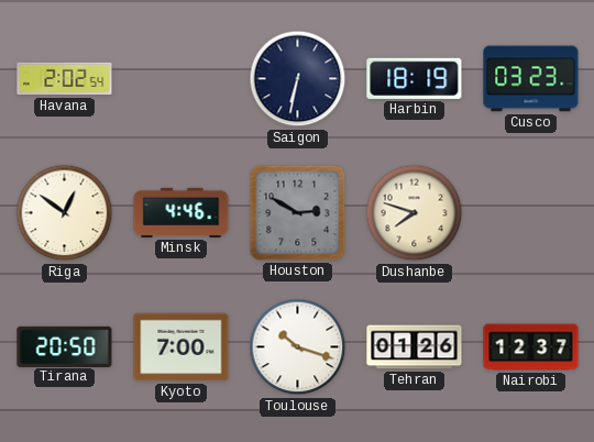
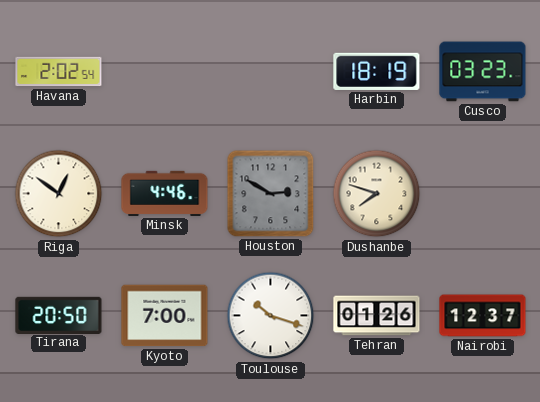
Saigon: 6:32 -> none
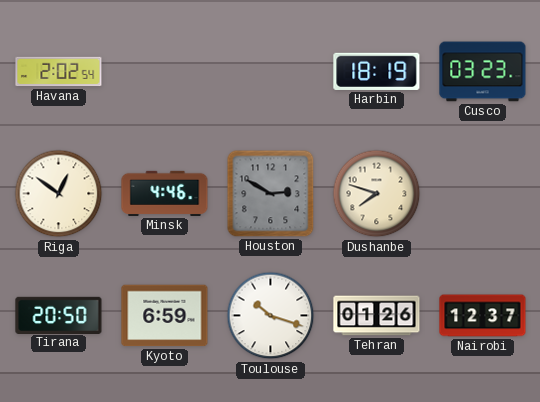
Kyoto: 7:00 -> 6:59
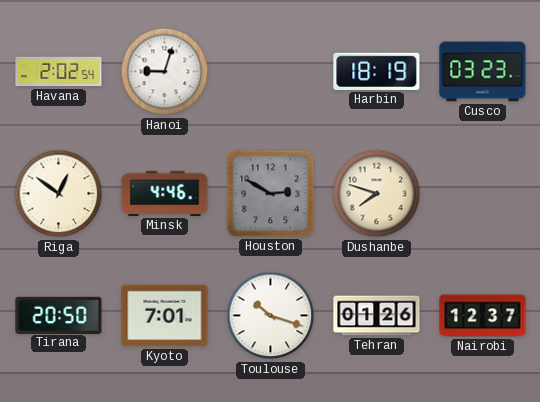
Hanoi: none -> 9:03
Kyoto: 6:59 -> 7:01
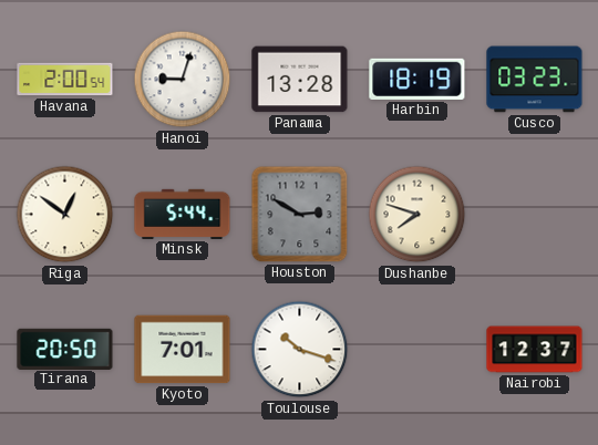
Havana: 2:02 -> 2:00
Panama: none -> 13:28
Minsk: 4:46 -> 5:44
Tehran: 01:26 -> none
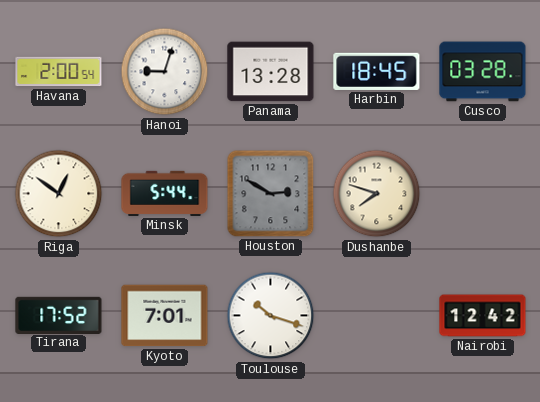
Harbin: 18:19 -> 18:45
Cusco: 03:23 -> 03:28
Tirana: 20:50 -> 17:52
Nairobi: 12:37 -> 12:42
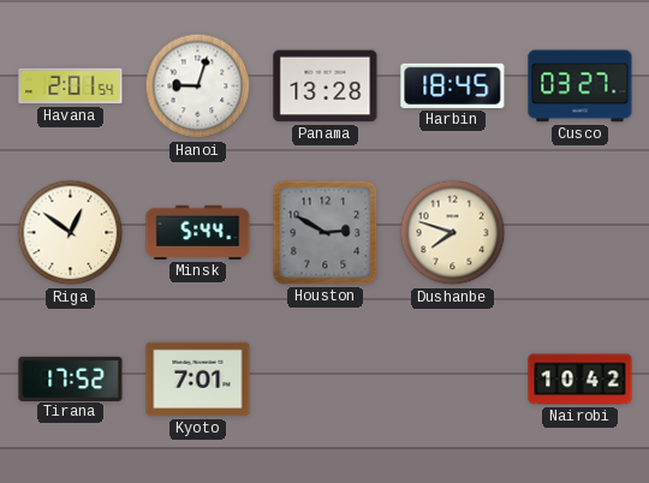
Havana: 2:00 -> 2:01
Cusco: 03:28 -> 03:27
Toulouse: 10:18 -> none
Nairobi: 12:42 -> 10:42
